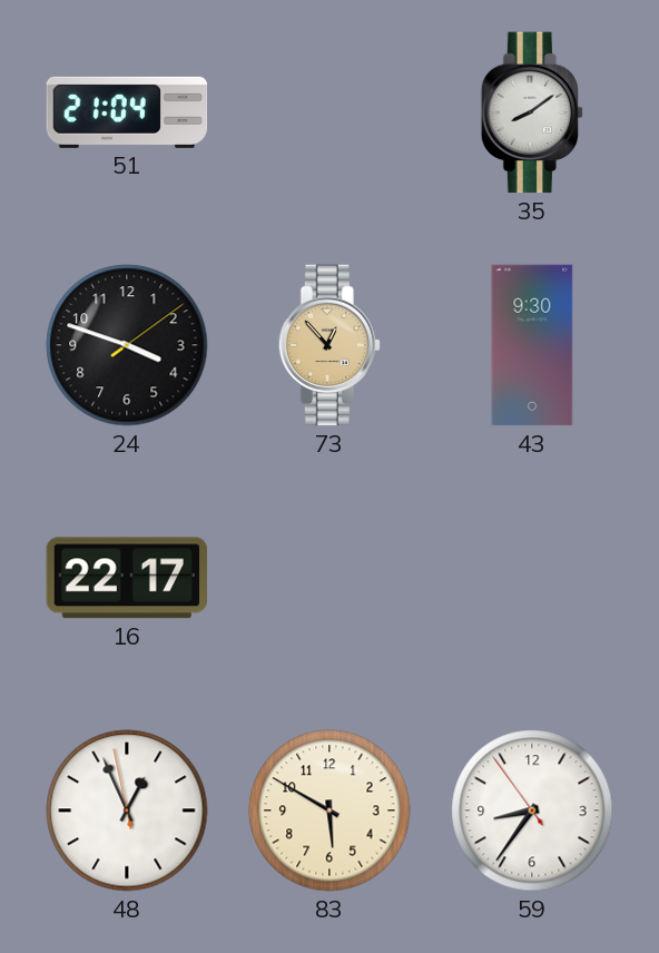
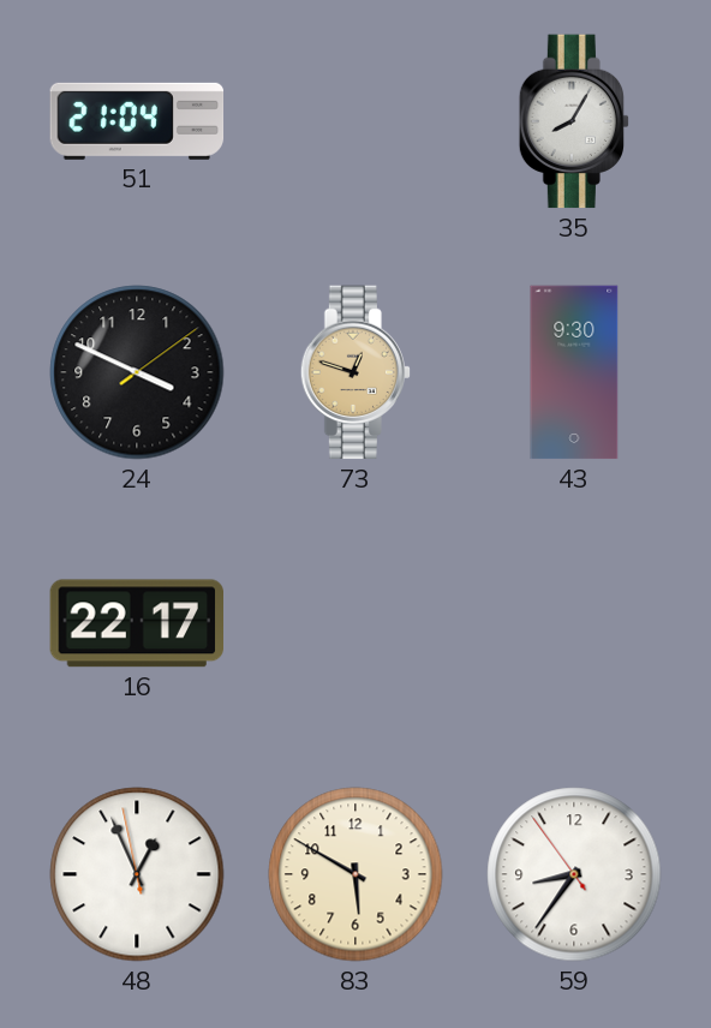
35: 8:09 -> 8:05
24: 3:48 -> 3:49
73: 12:53 -> 12:48
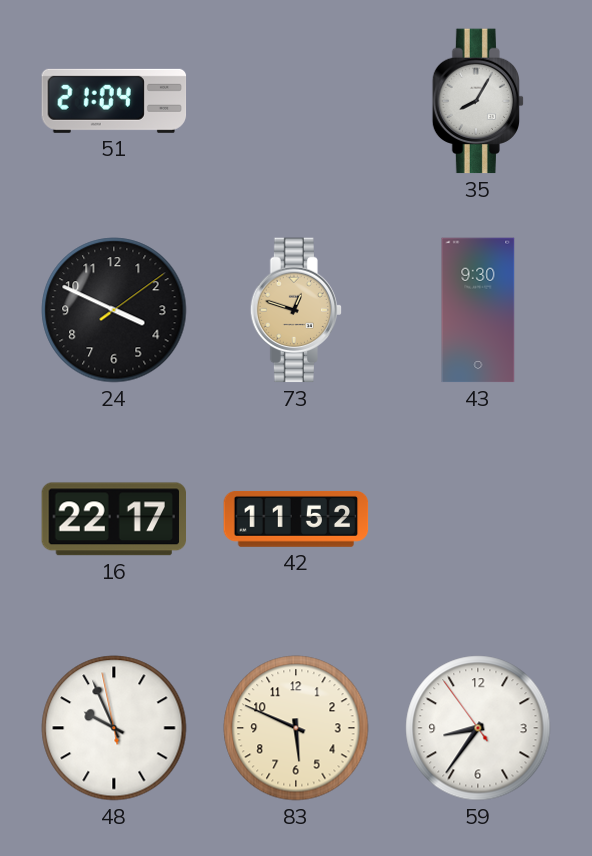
42: none -> 11:52
48: 12:55 -> 9:55
83: 5:50 -> 5:49
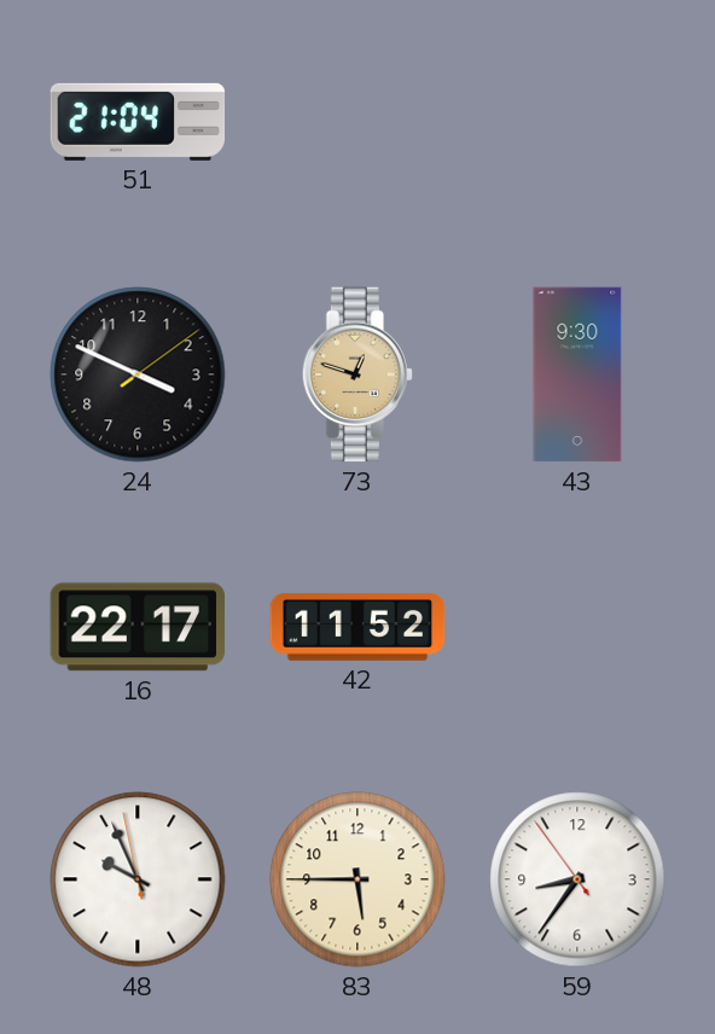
35: 8:05 -> none
83: 5:49 -> 5:45
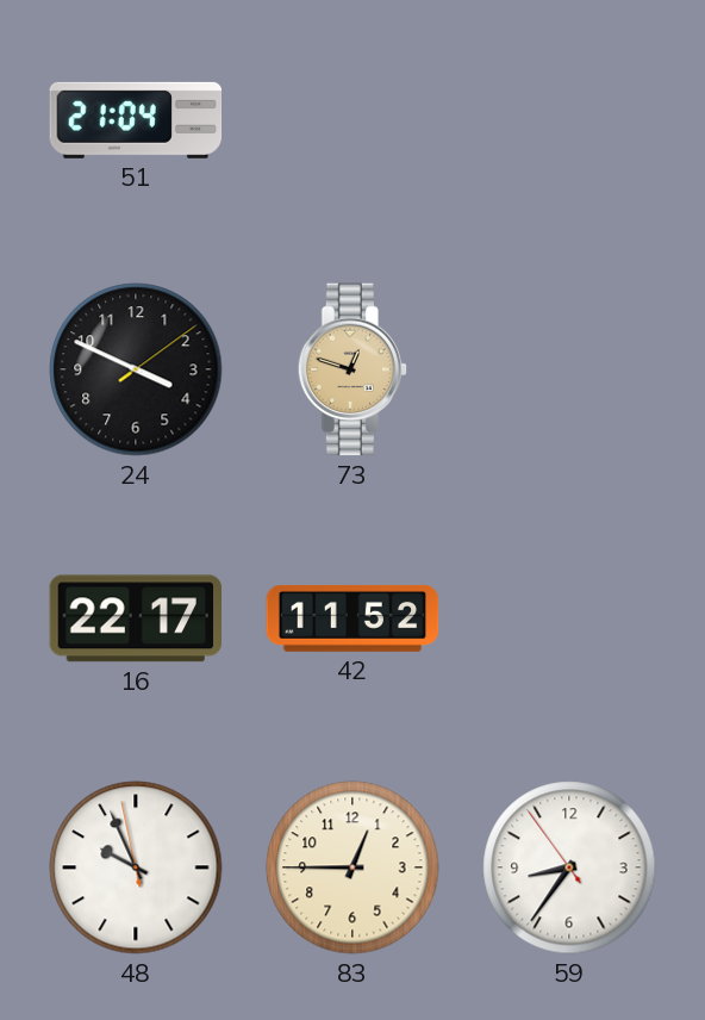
43: 9:30 -> none
83: 5:45 -> 12:45
